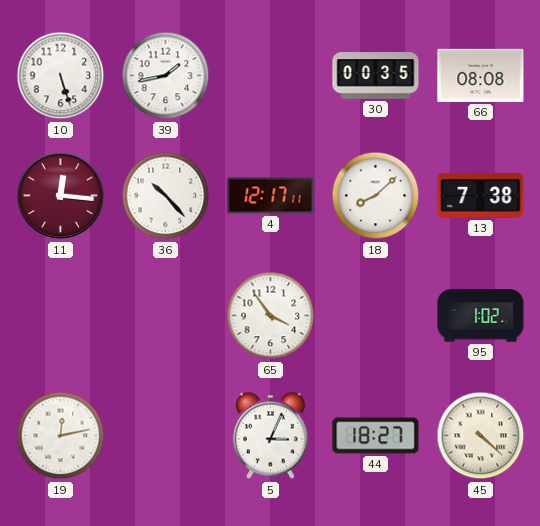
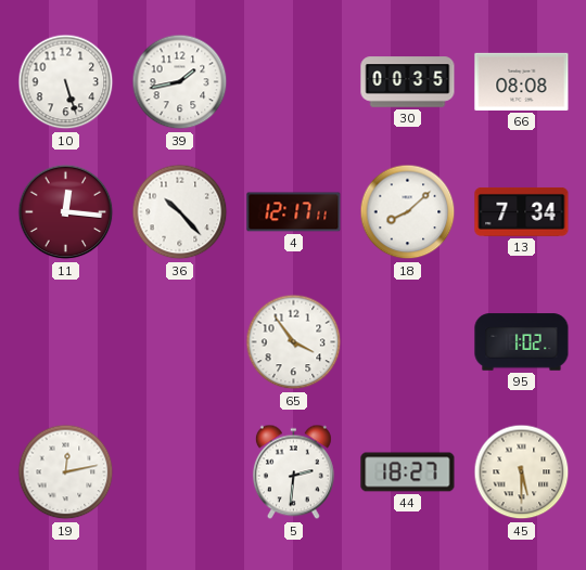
13: 7:38 -> 7:34
5: 3:04 -> 2:31
45: 4:22 -> 5:30
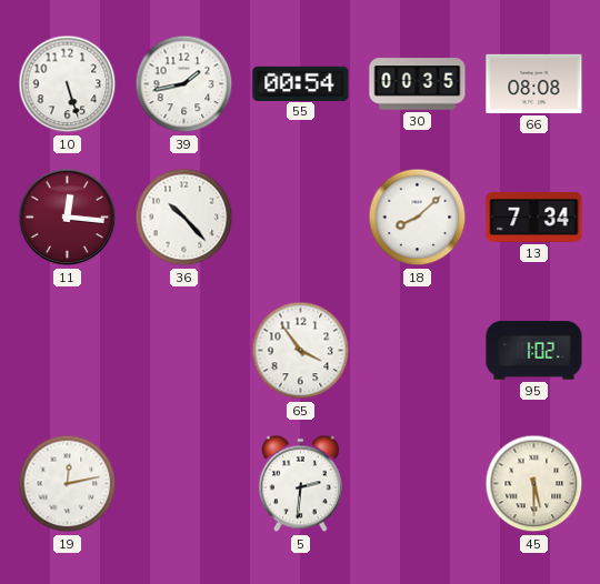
55: none -> 00:54
4: 12:17 -> none
44: 18:27 -> none
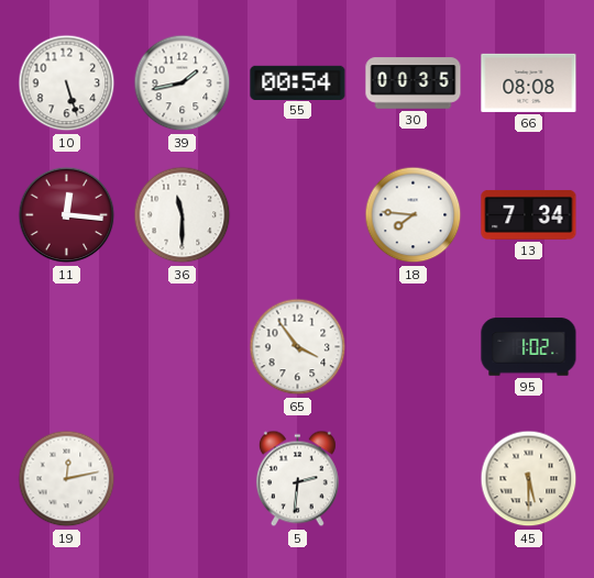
36: 10:23 -> 11:30
18: 8:08 -> 7:46
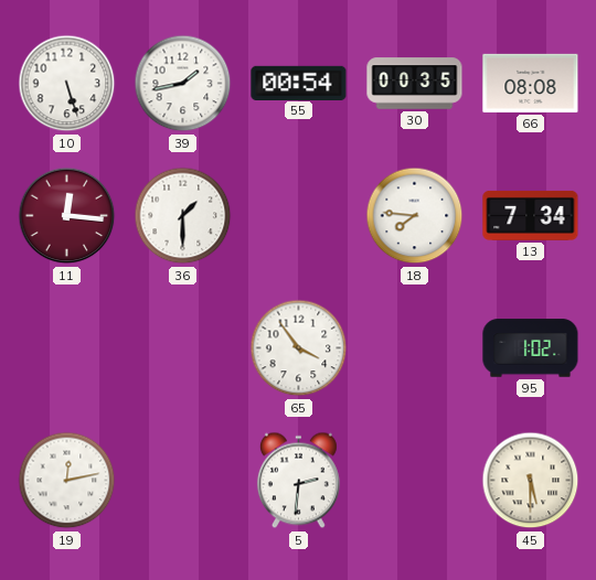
36: 11:30 -> 1:30
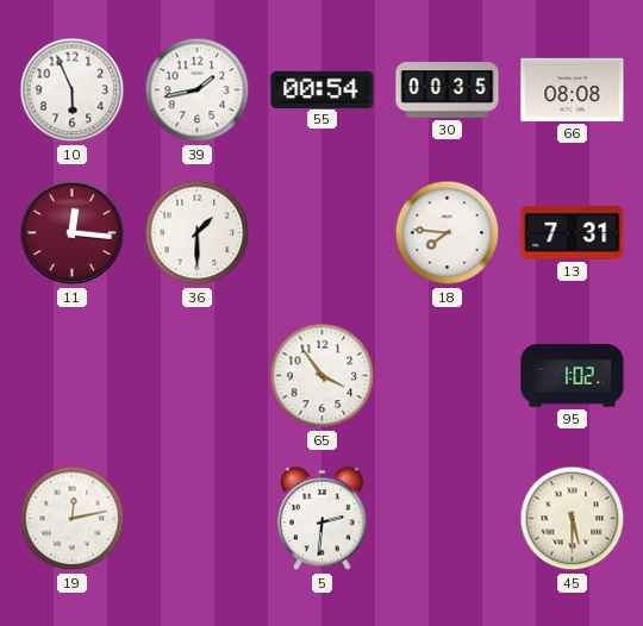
10: 5:27 -> 5:56
13: 7:34 -> 7:31
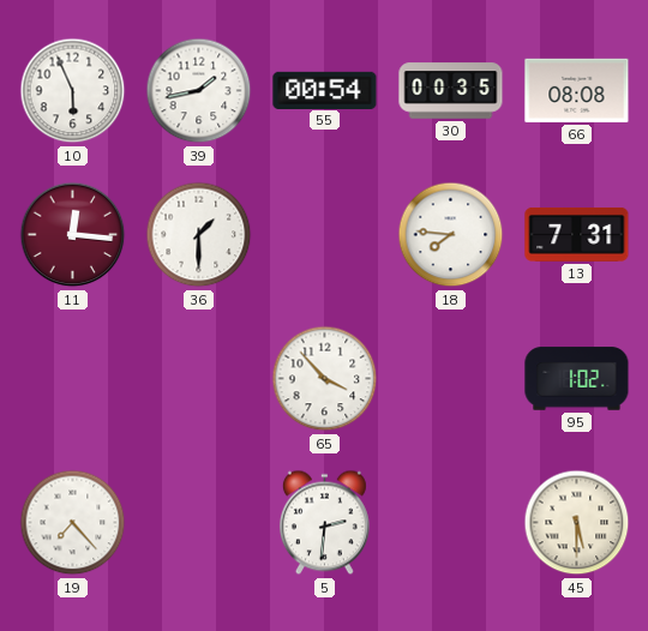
65: 3:54 -> 3:53
19: 12:13 -> 7:23
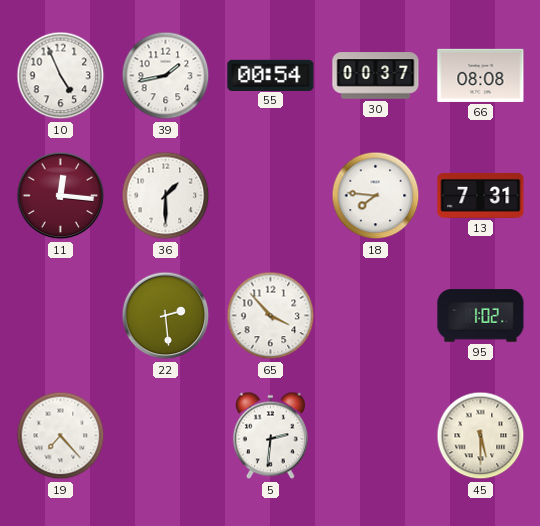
10: 5:56 -> 4:56
30: 00:35 -> 00:37
22: none -> 2:29
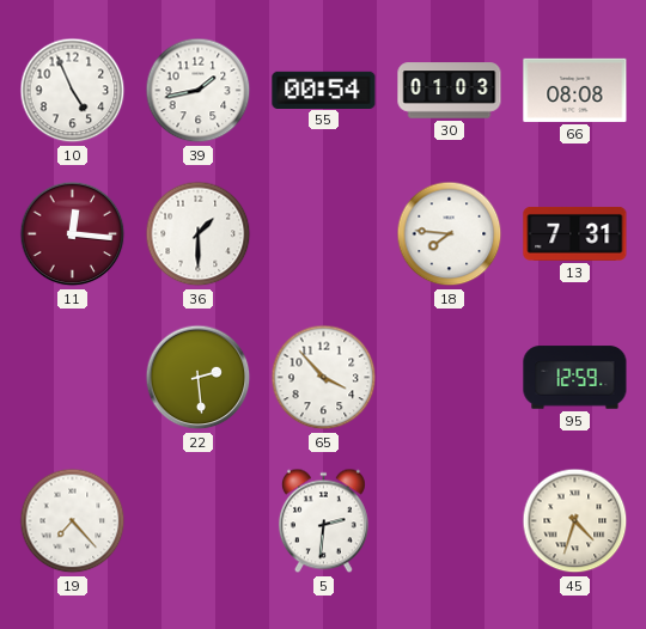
30: 00:37 -> 01:03
95: 1:02 -> 12:59
45: 5:30 -> 4:33
